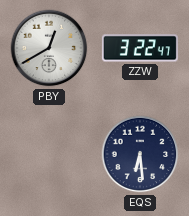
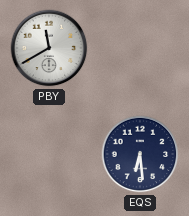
PBY: 12:40 -> 11:40
ZZW: 3:22 -> none
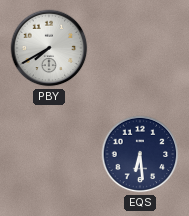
PBY: 11:40 -> 7:40
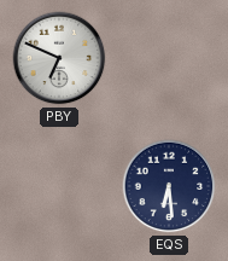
PBY: 7:40 -> 6:49
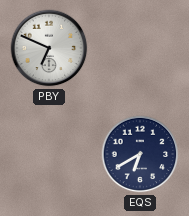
EQS: 6:29 -> 6:40
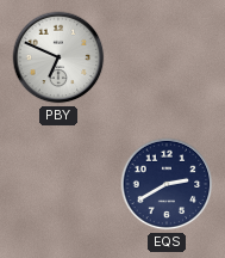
EQS: 6:40 -> 2:40
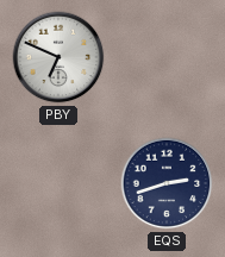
EQS: 2:40 -> 2:42
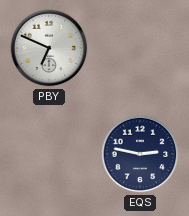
EQS: 2:42 -> 2:47
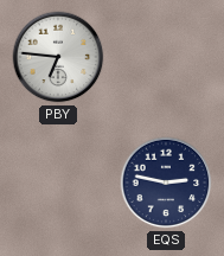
PBY: 6:49 -> 6:46
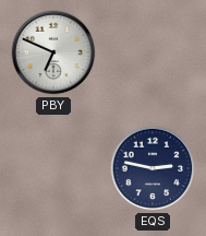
PBY: 6:46 -> 6:49
